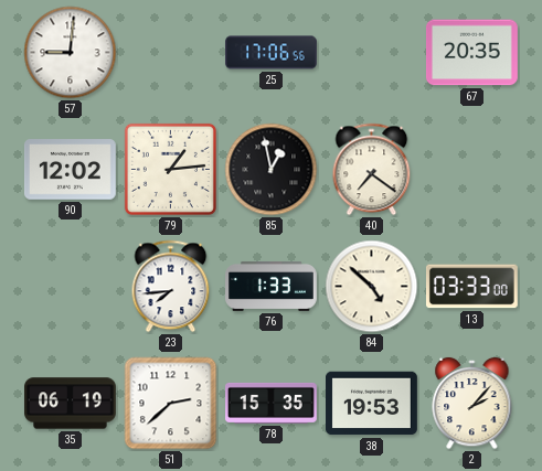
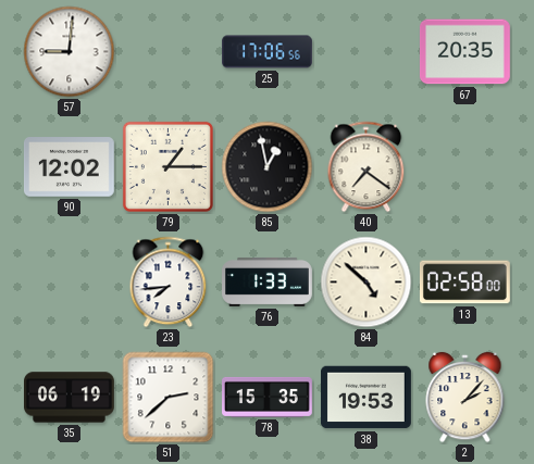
79: 1:14 -> 1:15
13: 03:33 -> 02:58
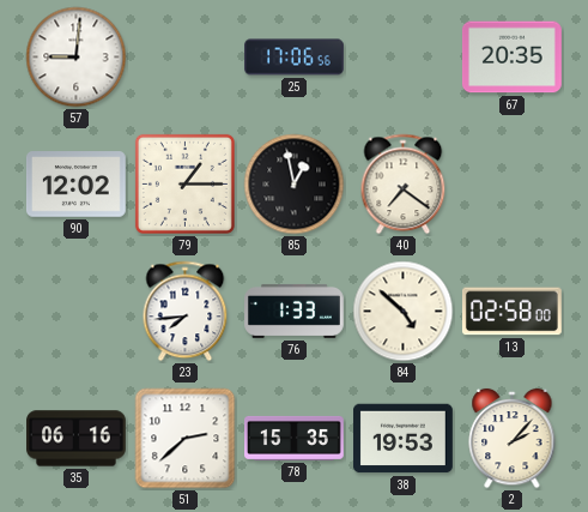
35: 06:19 -> 06:16
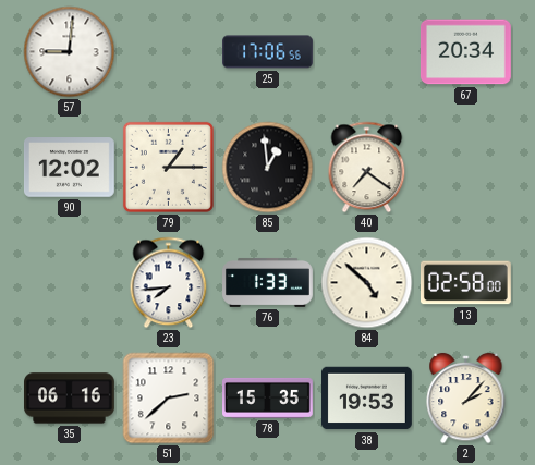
67: 20:35 -> 20:34
85: 12:58 -> 12:59
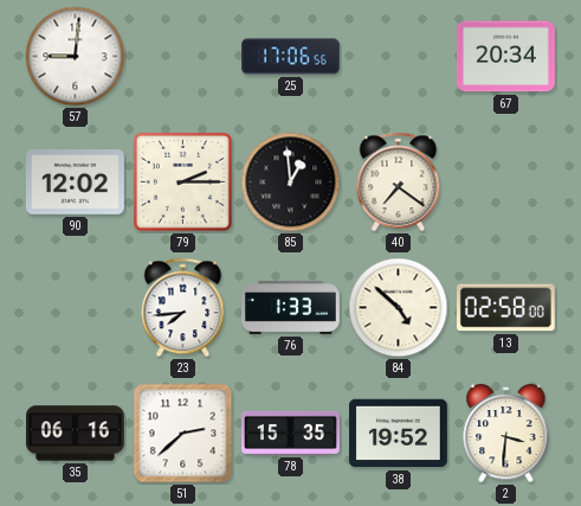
79: 1:15 -> 2:15
38: 19:53 -> 19:52
2: 2:07 -> 3:31
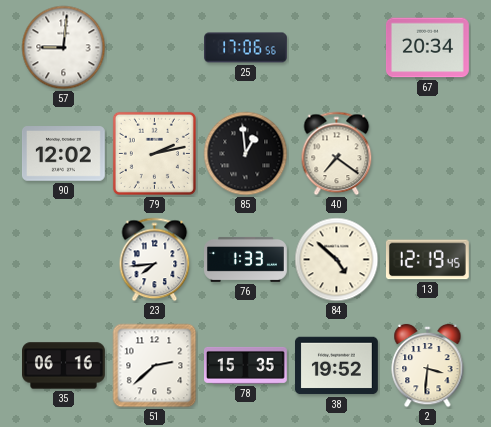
79: 2:15 -> 2:13
13: 02:58 -> 12:19
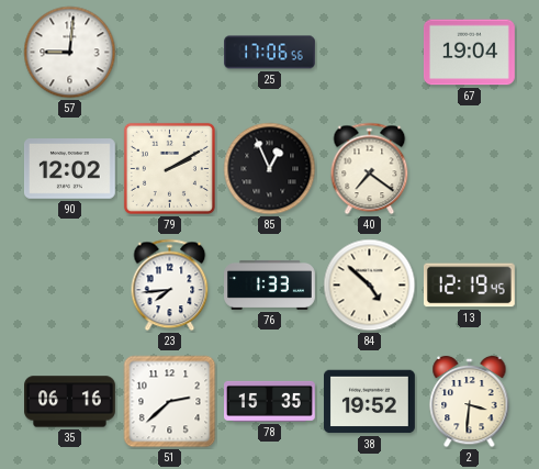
67: 20:34 -> 19:04
79: 2:13 -> 2:10
85: 12:59 -> 12:56
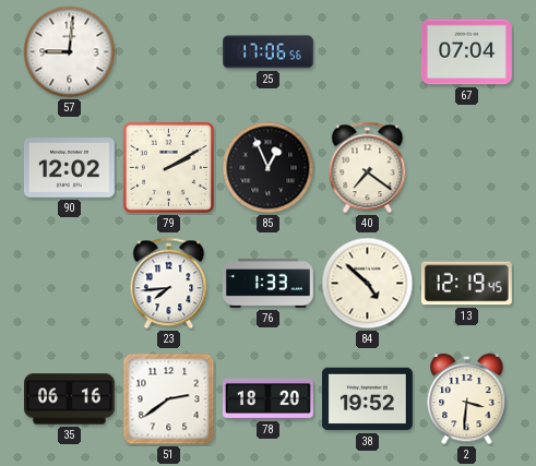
67: 19:04 -> 07:04
51: 2:38 -> 2:39
78: 15:35 -> 18:20
